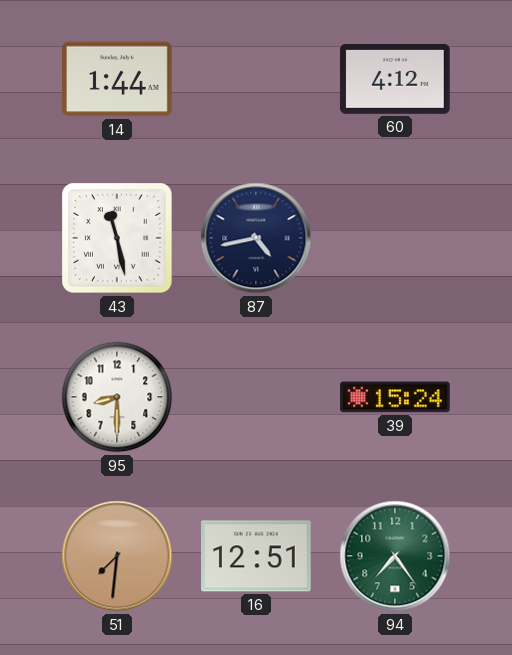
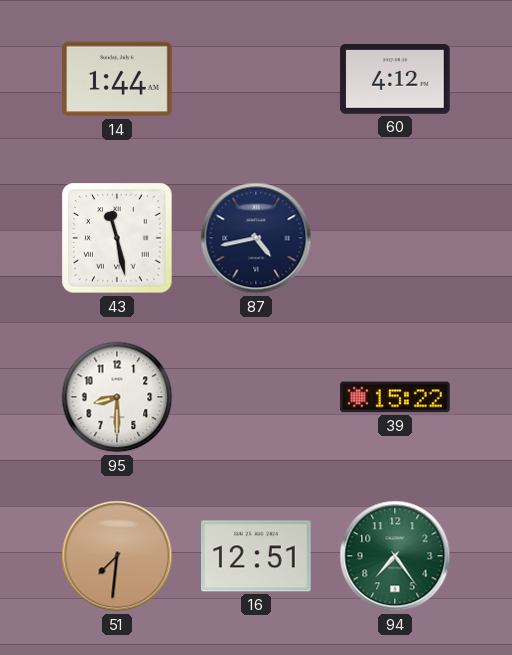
39: 15:24 -> 15:22
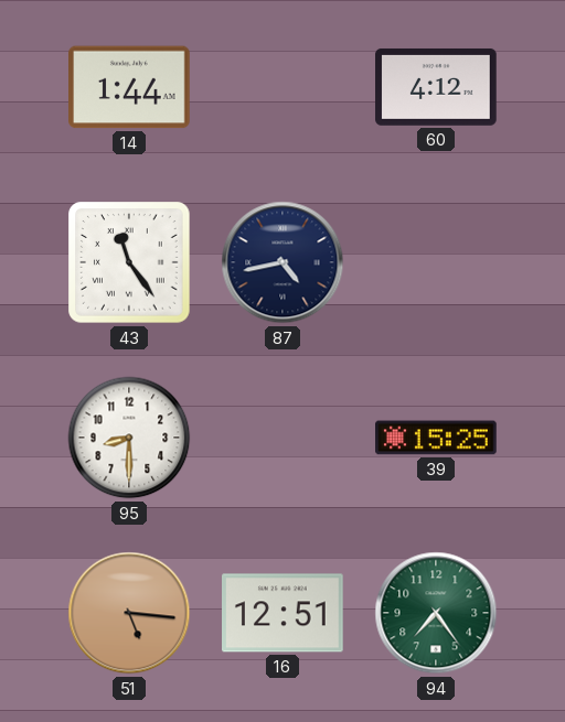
43: 11:28 -> 11:24
39: 15:22 -> 15:25
51: 7:31 -> 5:16
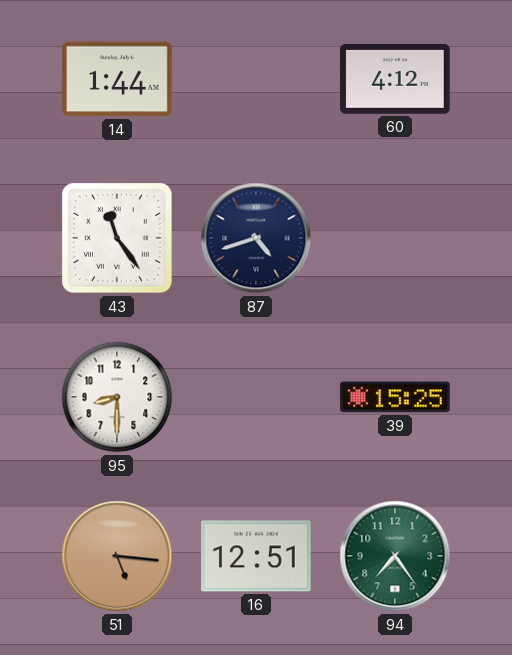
87: 4:43 -> 4:42
